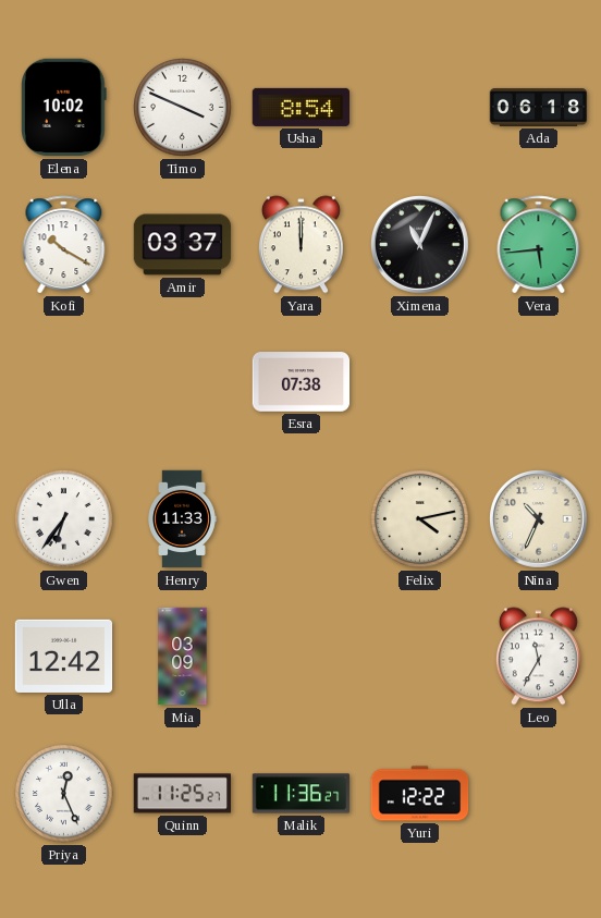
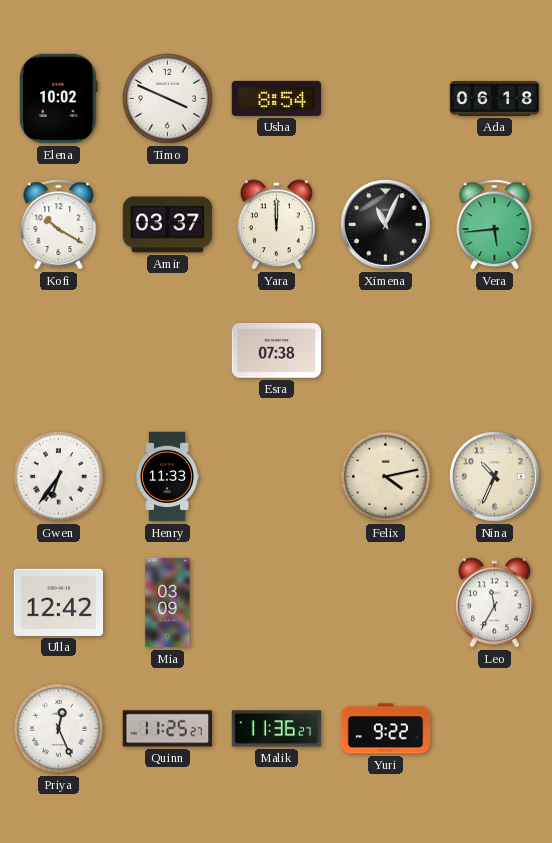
Yuri: 12:22 -> 9:22
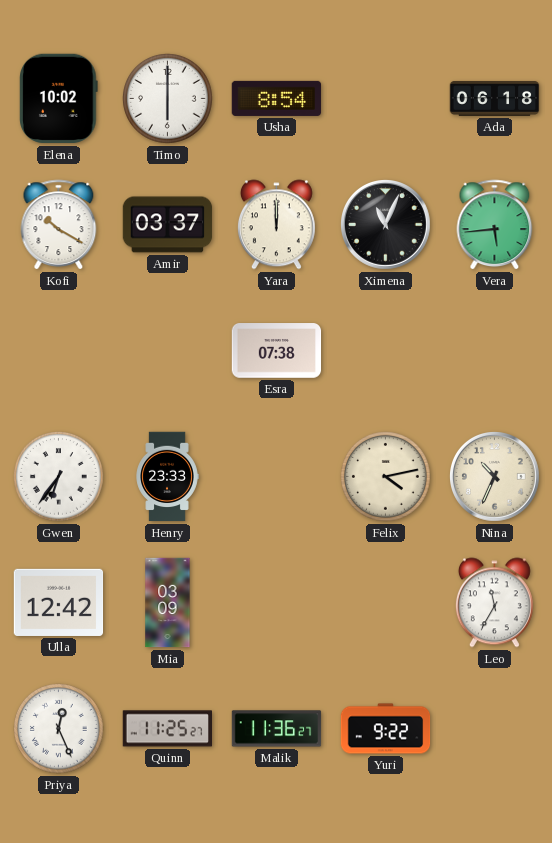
Timo: 3:49 -> 6:00
Henry: 11:33 -> 23:33
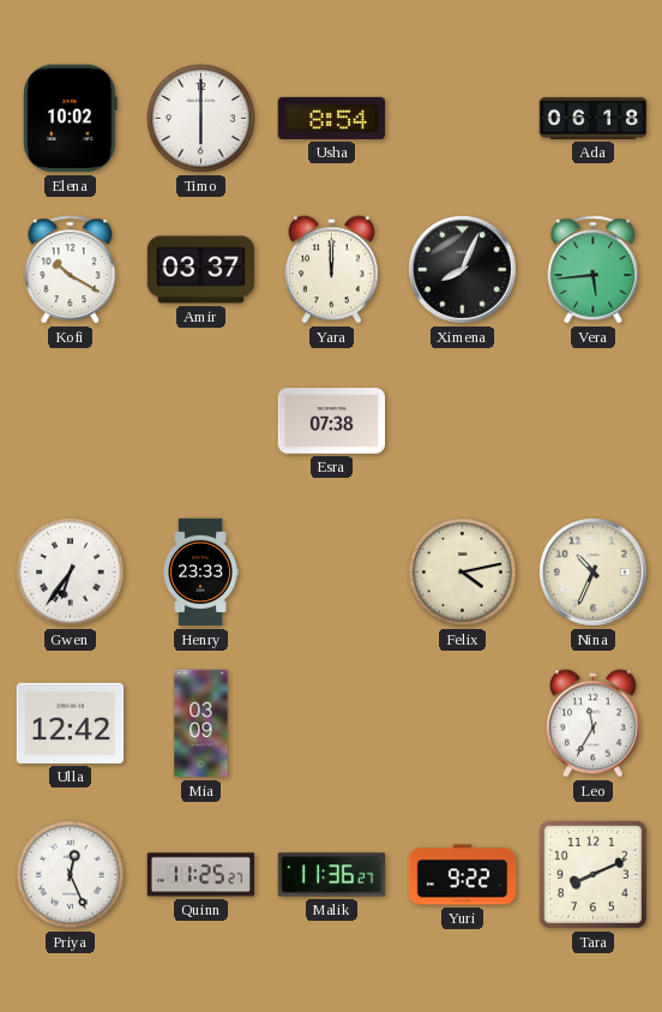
Ximena: 11:04 -> 8:04
Tara: none -> 8:11
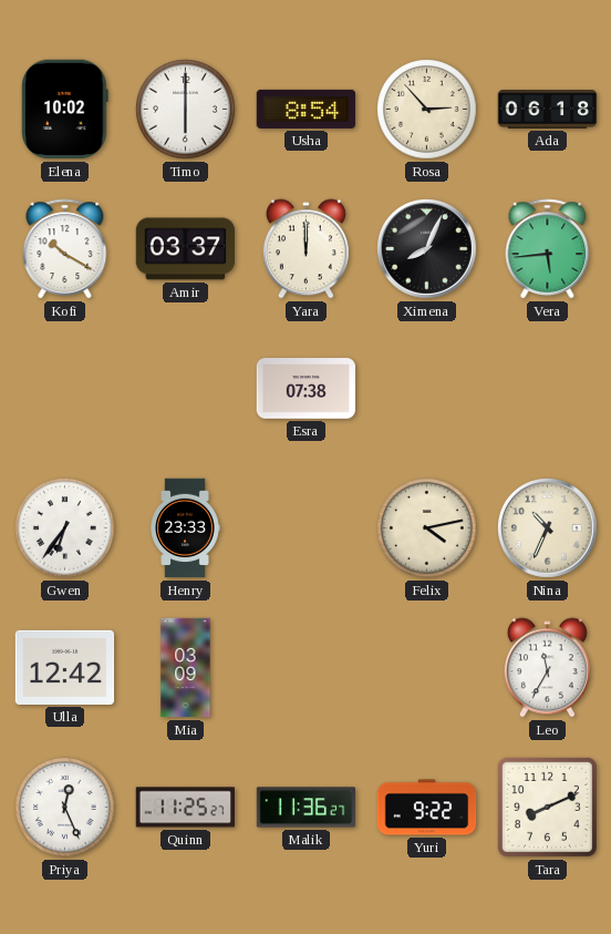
Rosa: none -> 2:53
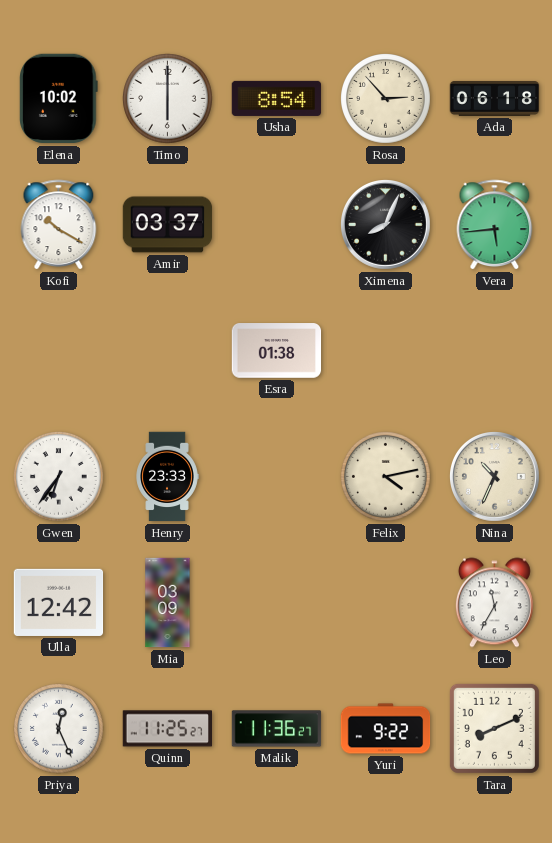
Yara: 12:00 -> none
Esra: 07:38 -> 01:38
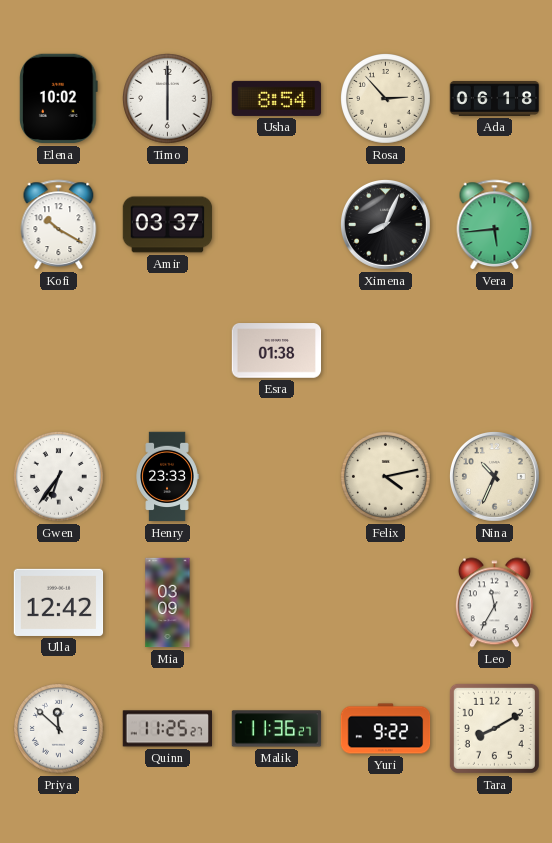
Priya: 12:26 -> 11:52
Tara: 8:11 -> 8:10
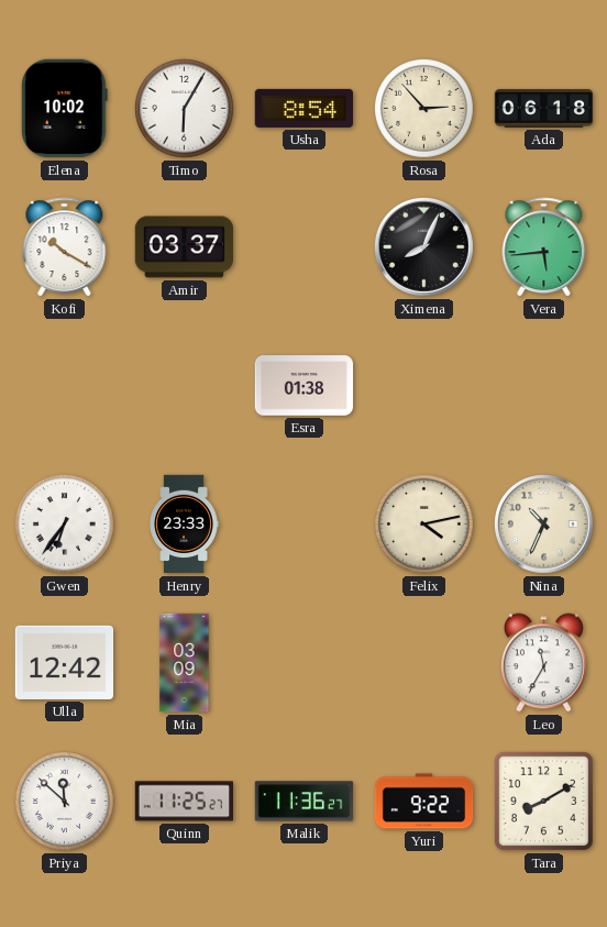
Timo: 6:00 -> 6:05
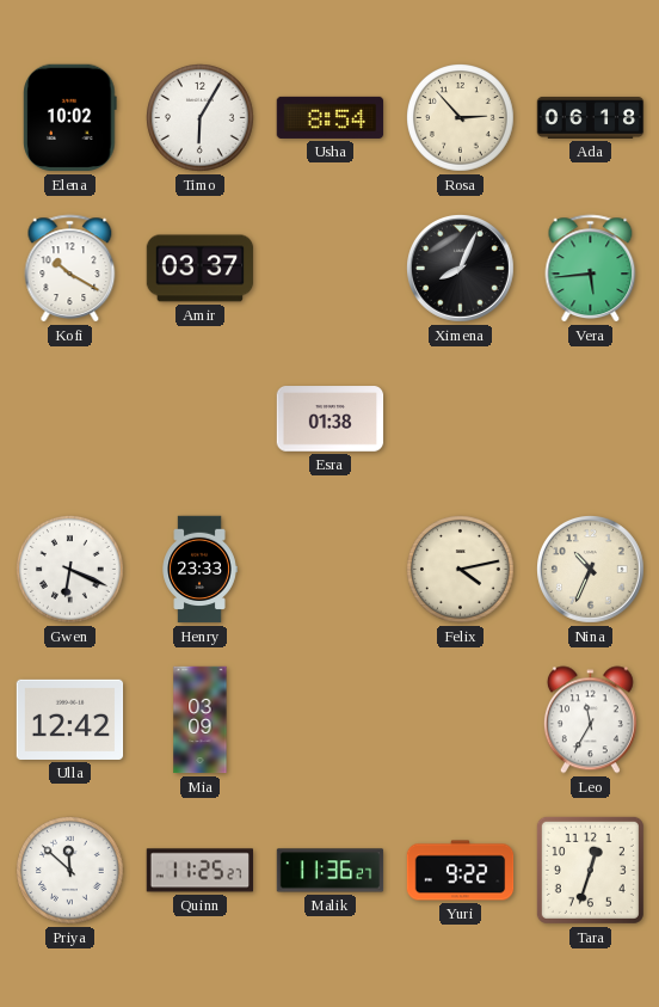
Gwen: 6:36 -> 6:19
Tara: 8:10 -> 12:33
